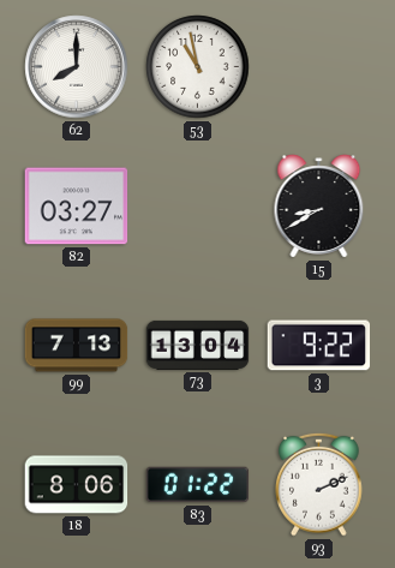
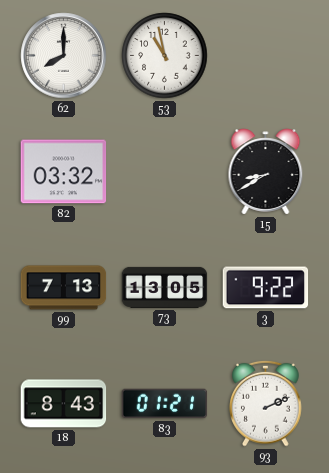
82: 03:27 -> 03:32
73: 13:04 -> 13:05
18: 8:06 -> 8:43
83: 01:22 -> 01:21
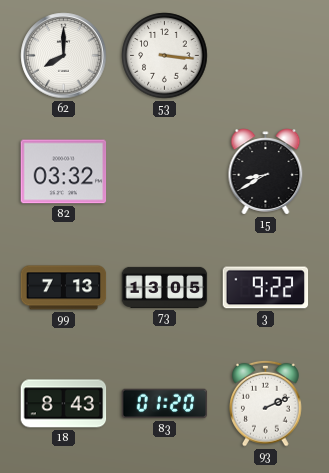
53: 10:58 -> 3:16
83: 01:21 -> 01:20
